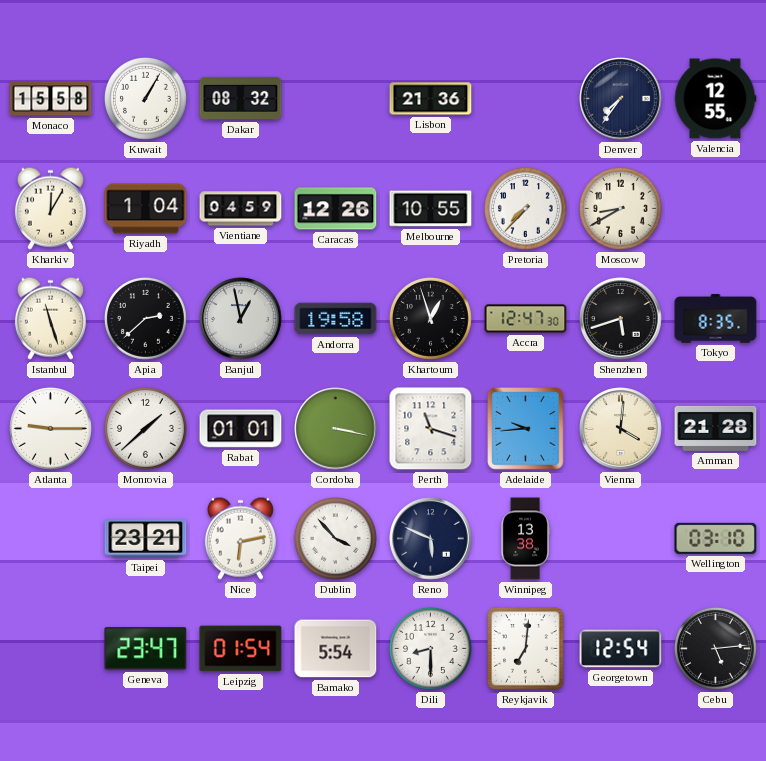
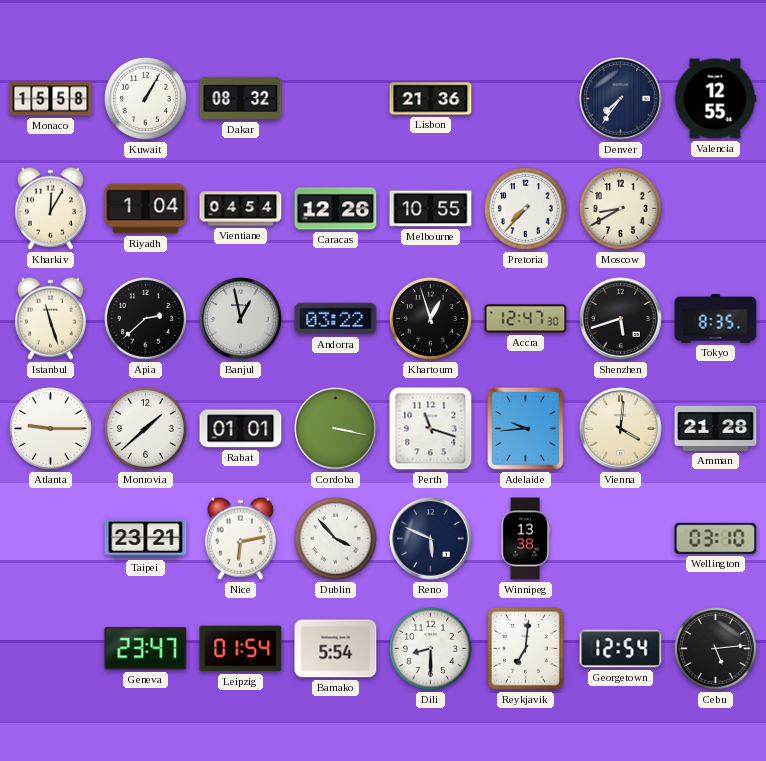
Vientiane: 04:59 -> 04:54
Andorra: 19:58 -> 03:22
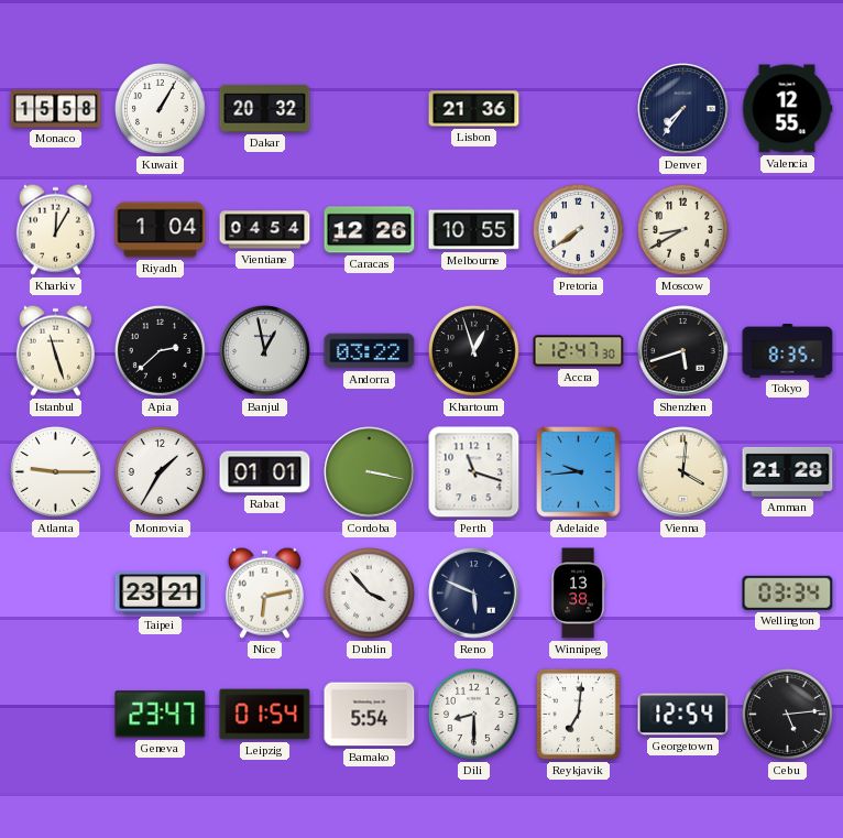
Dakar: 08:32 -> 20:32
Pretoria: 7:37 -> 7:39
Monrovia: 1:38 -> 1:35
Wellington: 03:10 -> 03:34
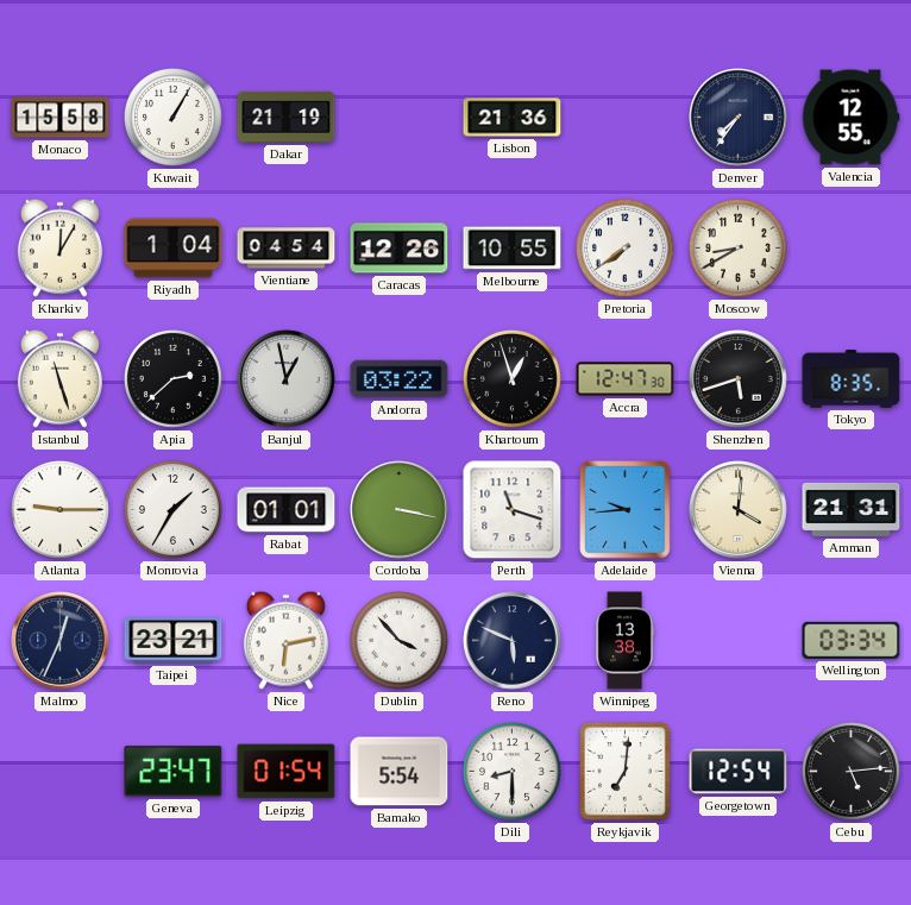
Dakar: 20:32 -> 21:19
Amman: 21:28 -> 21:31
Malmo: none -> 12:34
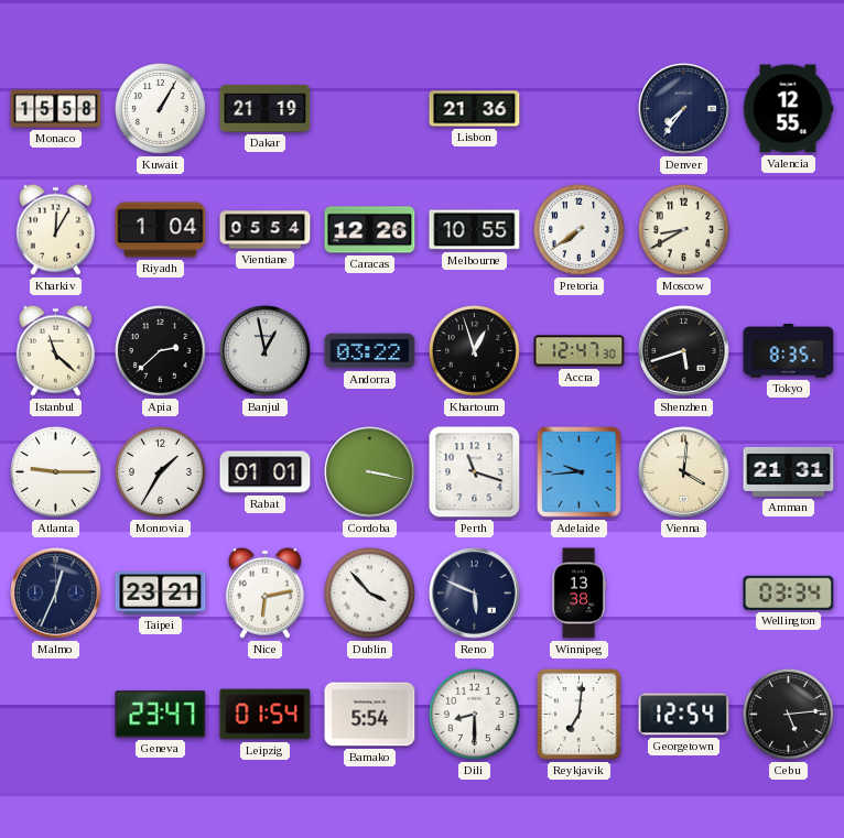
Vientiane: 04:54 -> 05:54
Istanbul: 11:27 -> 11:22
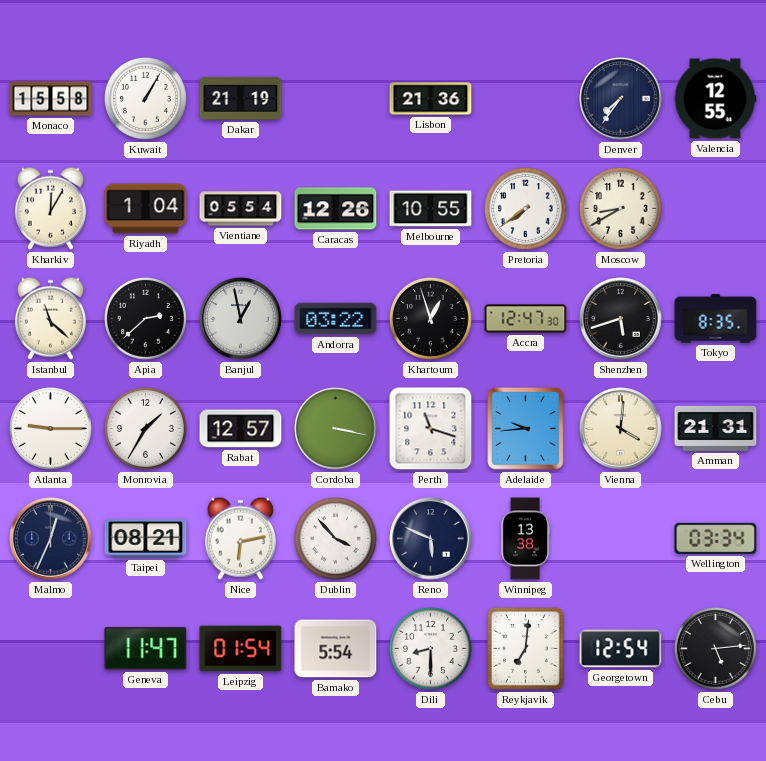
Rabat: 01:01 -> 12:57
Taipei: 23:21 -> 08:21
Geneva: 23:47 -> 11:47
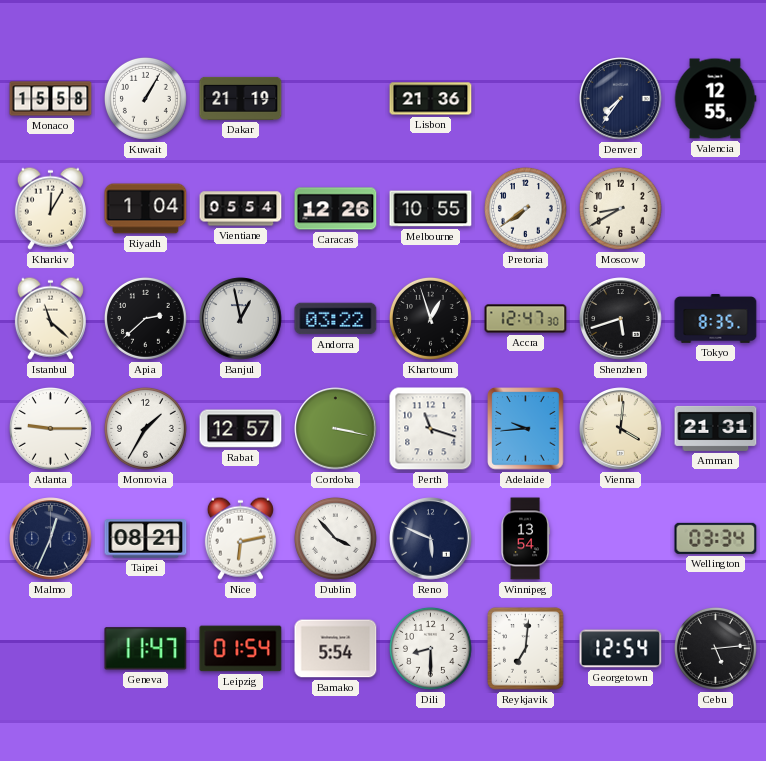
Winnipeg: 13:38 -> 13:54
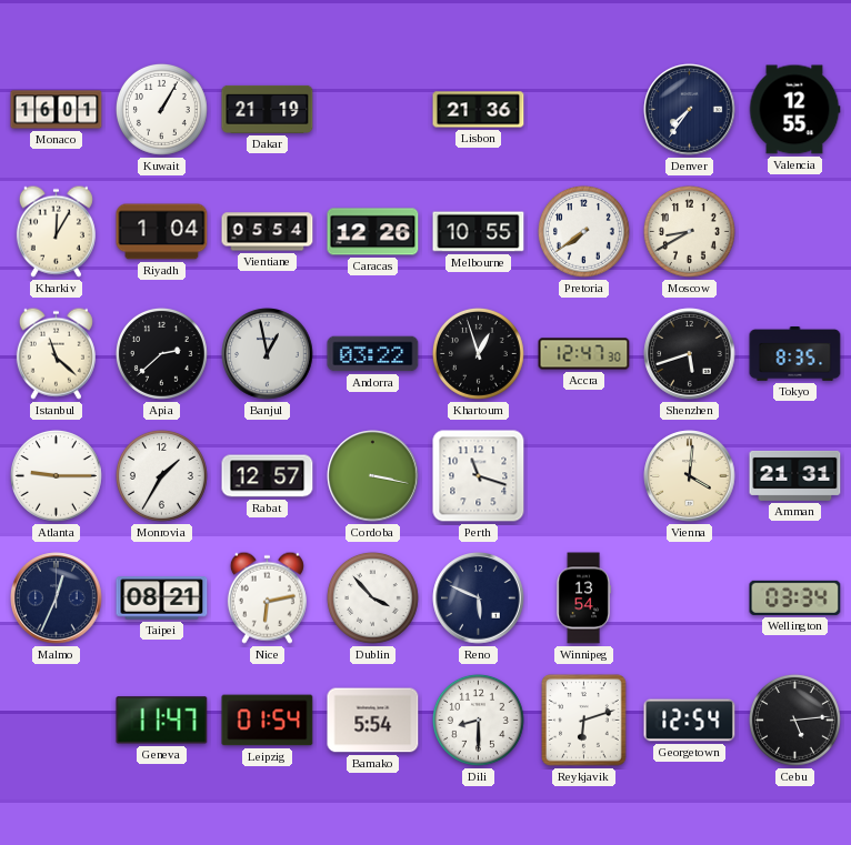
Monaco: 15:58 -> 16:01
Adelaide: 9:44 -> none
Reykjavik: 7:01 -> 6:12
